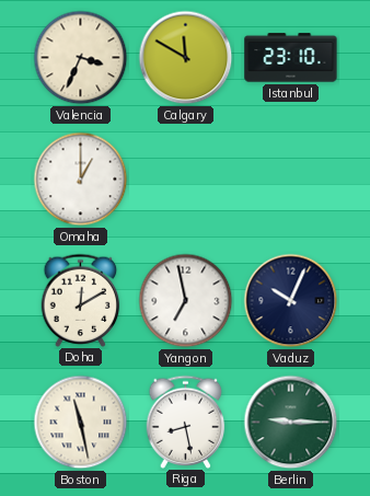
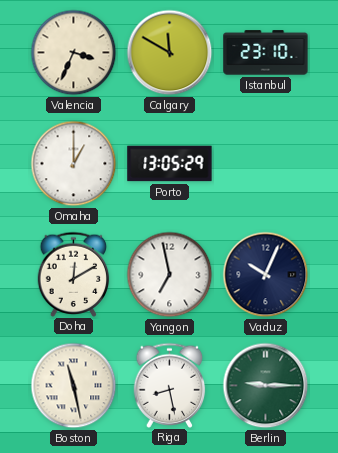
Porto: none -> 13:05
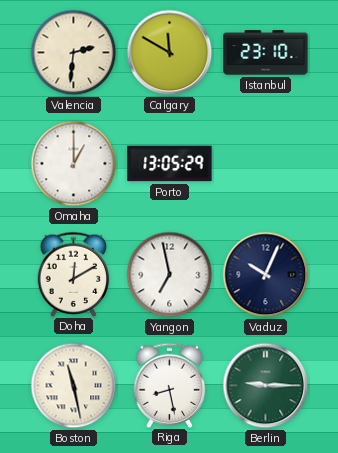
Valencia: 3:34 -> 2:31
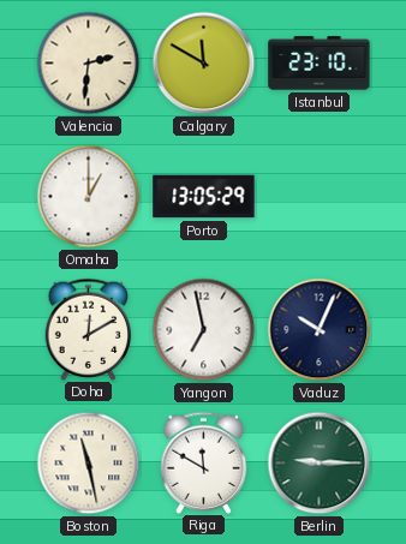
Riga: 8:28 -> 11:50
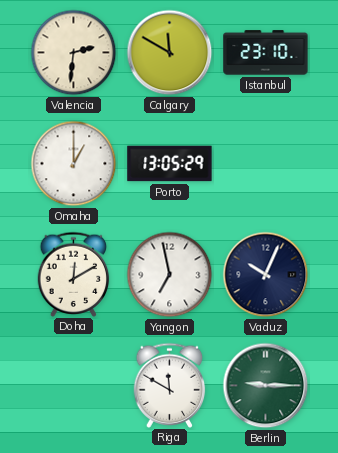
Boston: 11:28 -> none
